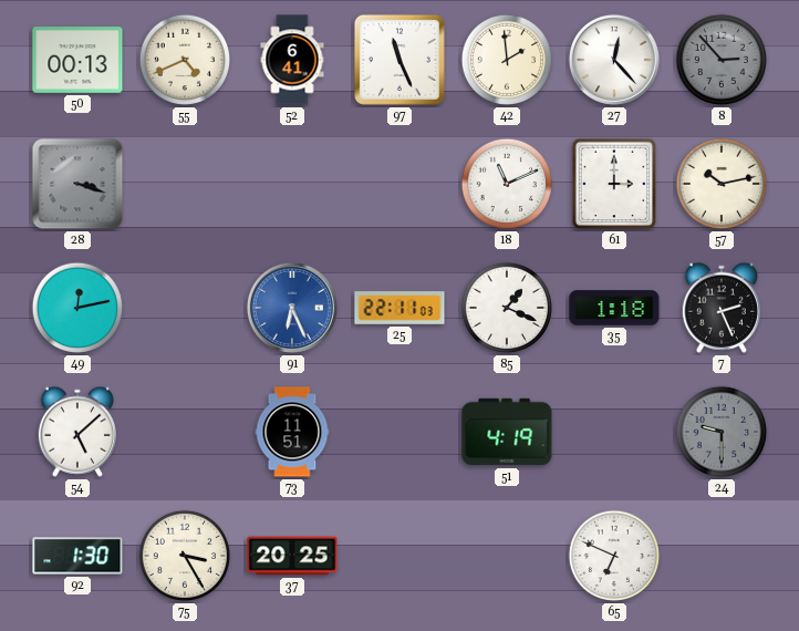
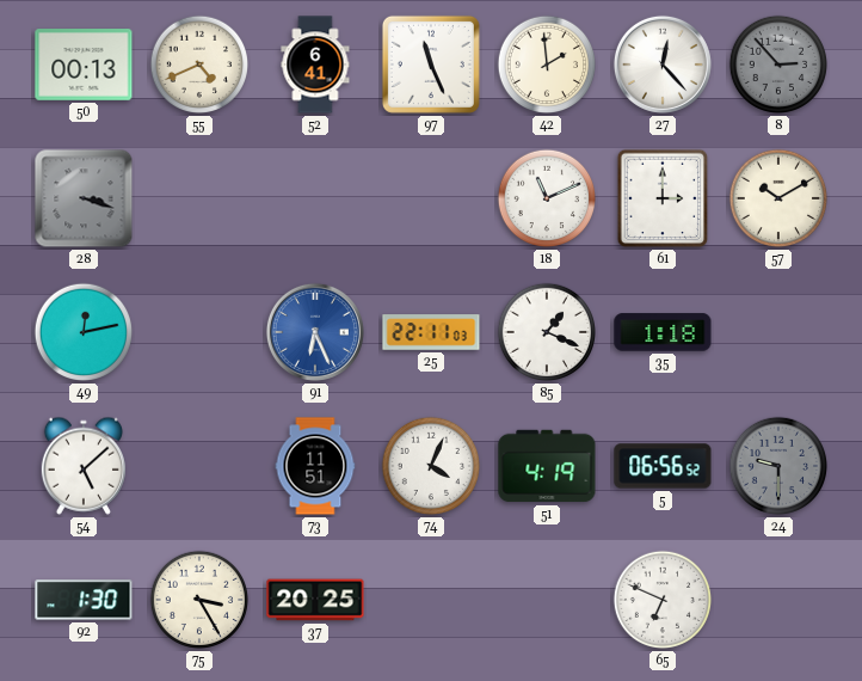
57: 10:13 -> 10:10
7: 2:26 -> none
74: none -> 4:04
5: none -> 06:56
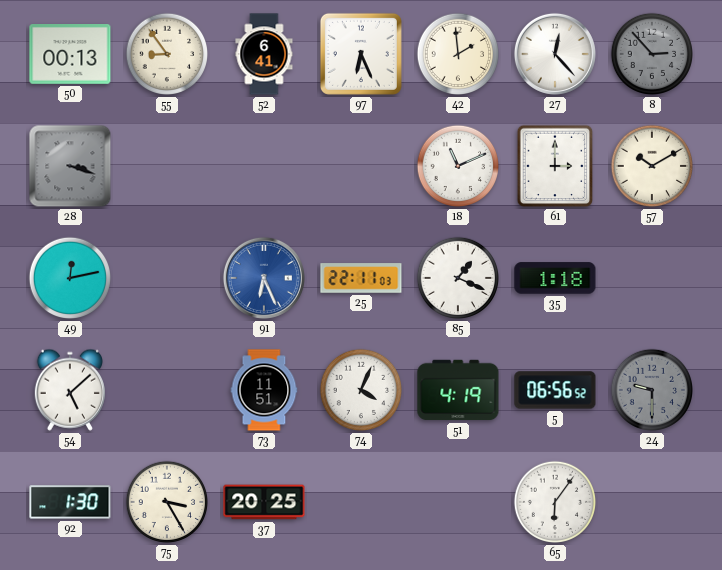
55: 4:41 -> 8:54
97: 11:26 -> 6:26
65: 6:49 -> 6:06
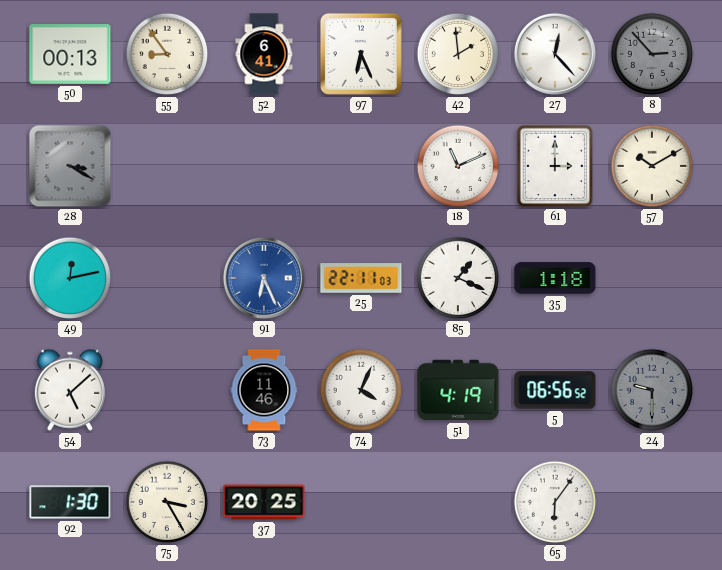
28: 3:18 -> 3:20
73: 11:51 -> 11:46
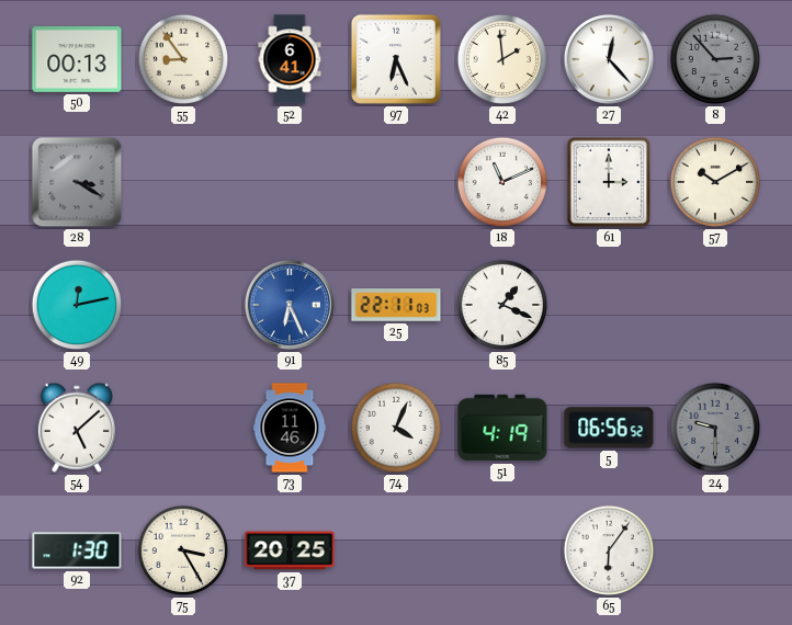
35: 1:18 -> none
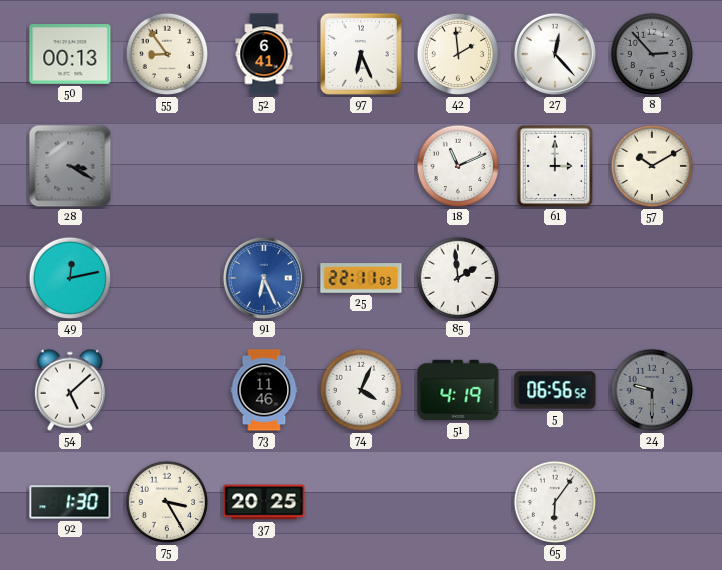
85: 1:19 -> 1:59
